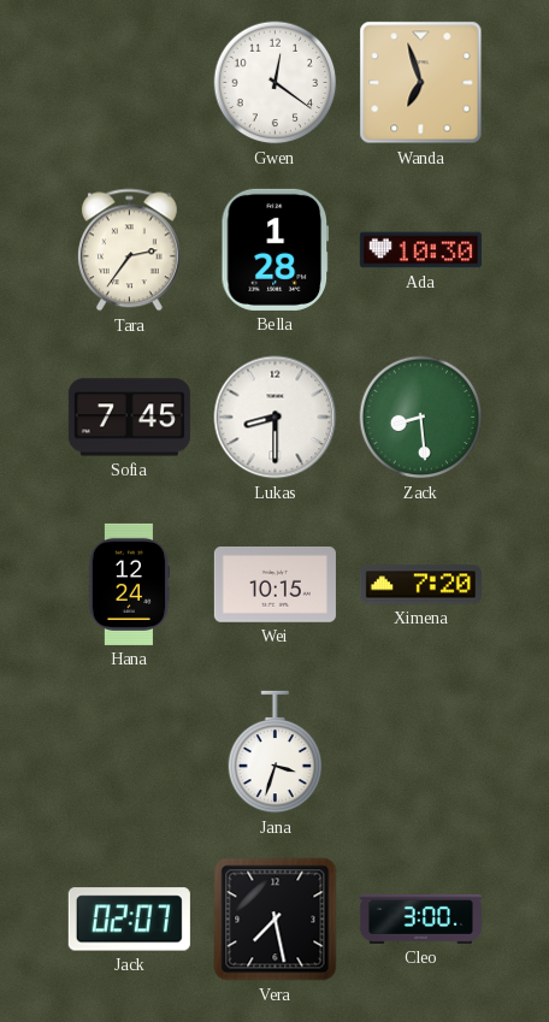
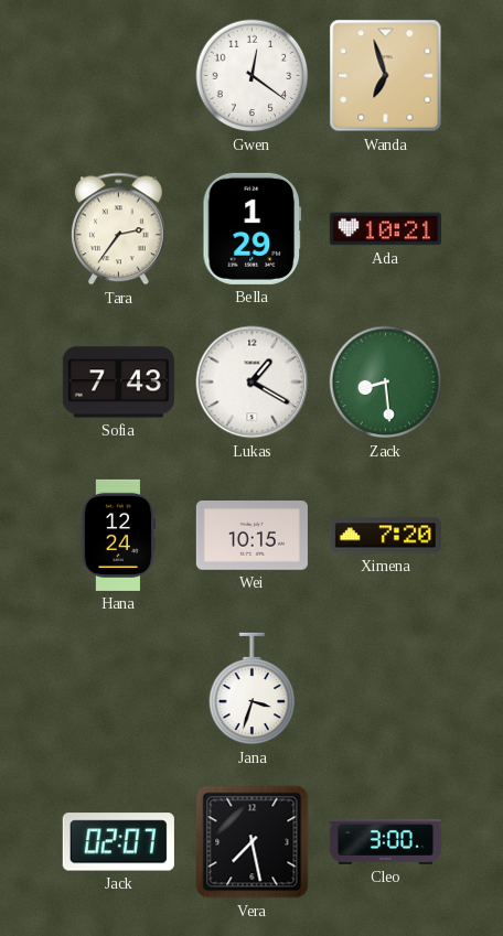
Bella: 1:28 -> 1:29
Ada: 10:30 -> 10:21
Sofia: 7:45 -> 7:43
Lukas: 8:30 -> 1:20
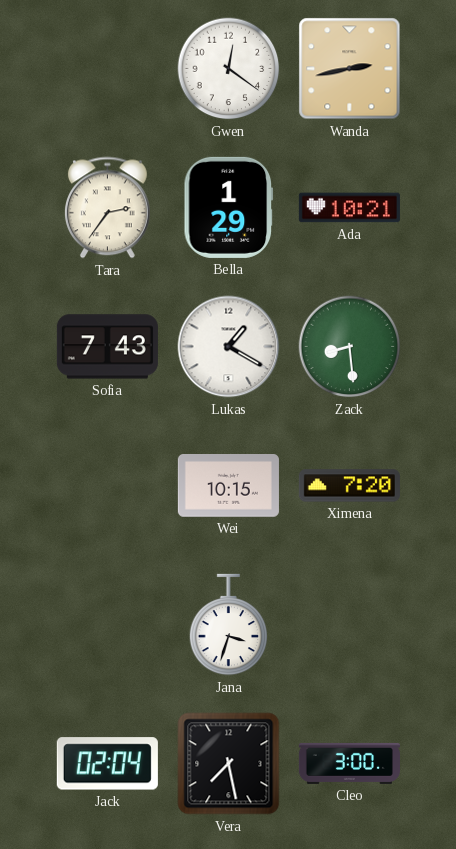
Wanda: 6:57 -> 2:43
Hana: 12:24 -> none
Jack: 02:07 -> 02:04
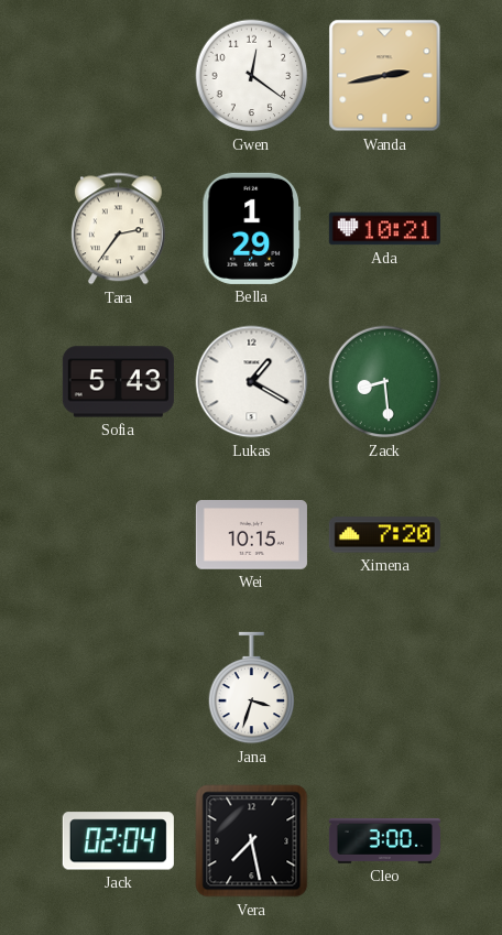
Sofia: 7:43 -> 5:43
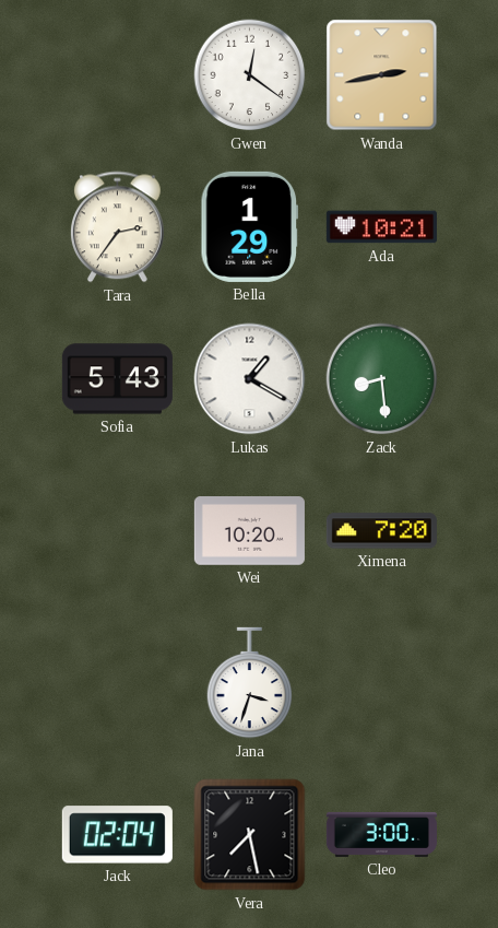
Wei: 10:15 -> 10:20
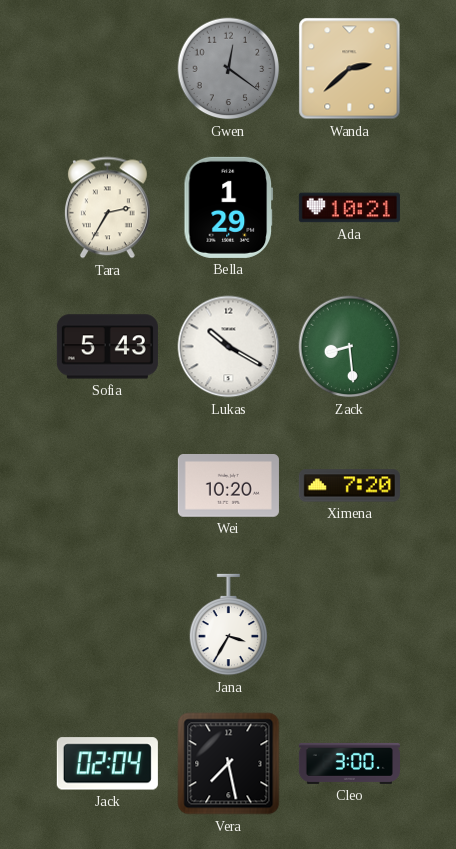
Gwen dial: white -> grey
Wanda: 2:43 -> 2:38
Tara: 2:36 -> 2:35
Lukas: 1:20 -> 10:20
Jana: 3:33 -> 3:35
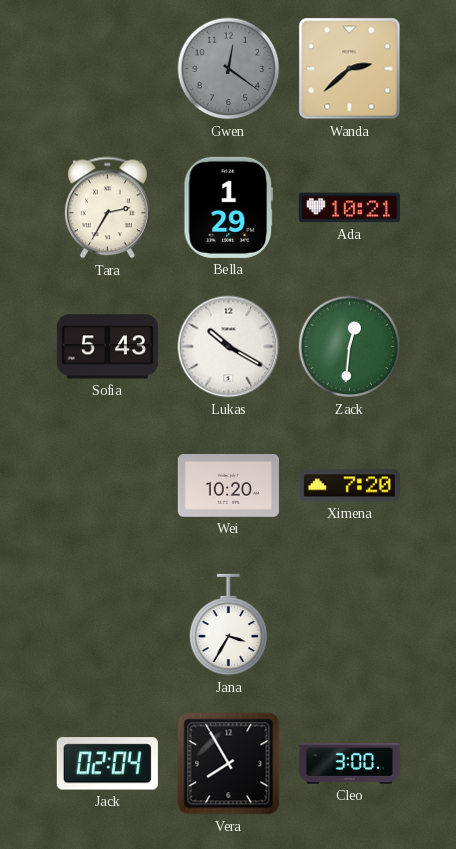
Zack: 8:29 -> 12:31
Vera: 7:28 -> 7:55
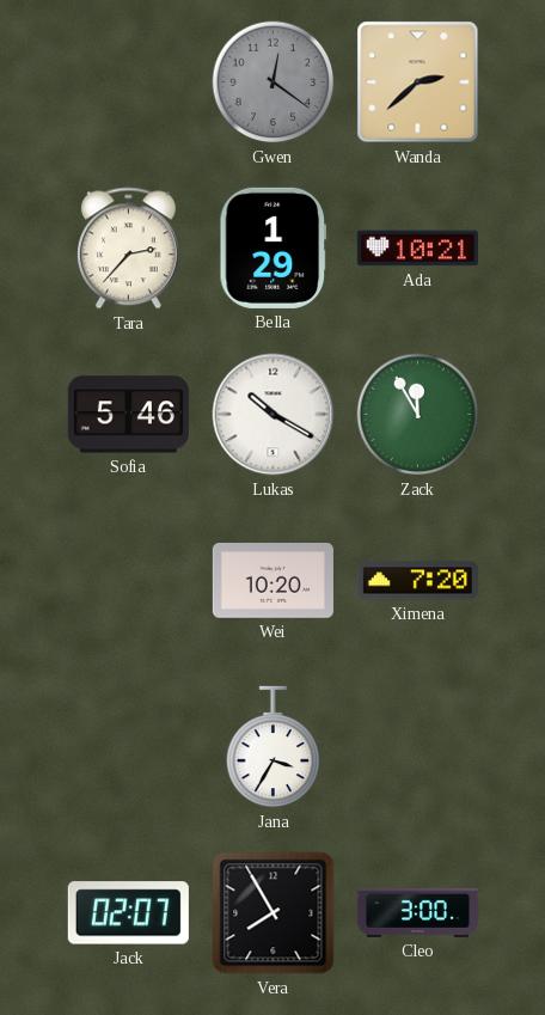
Tara: 2:35 -> 2:37
Sofia: 5:43 -> 5:46
Zack: 12:31 -> 11:55
Jack: 02:04 -> 02:07
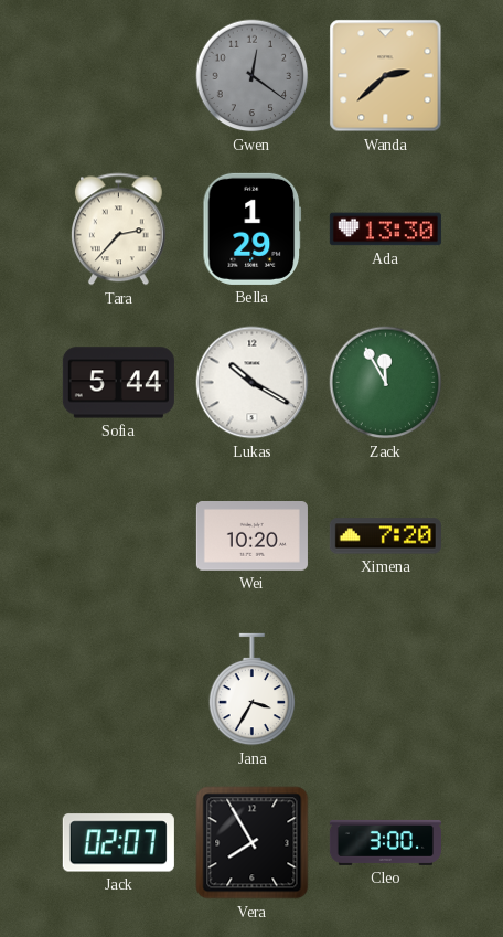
Ada: 10:21 -> 13:30
Sofia: 5:46 -> 5:44
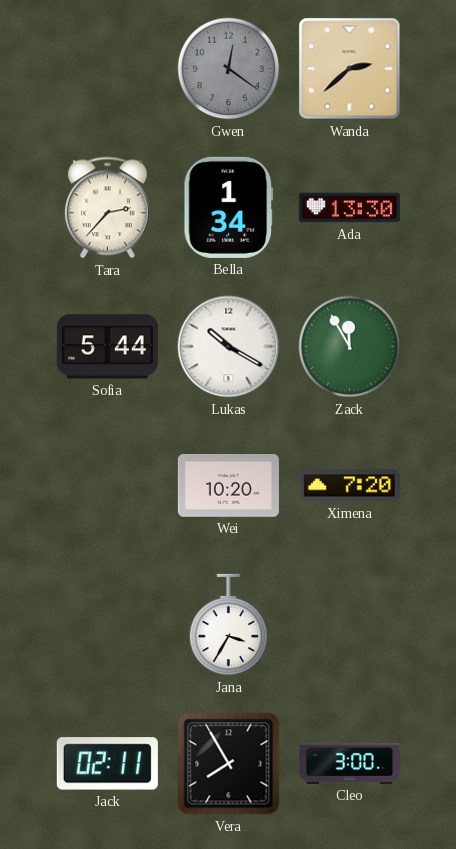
Bella: 1:29 -> 1:34
Jack: 02:07 -> 02:11
